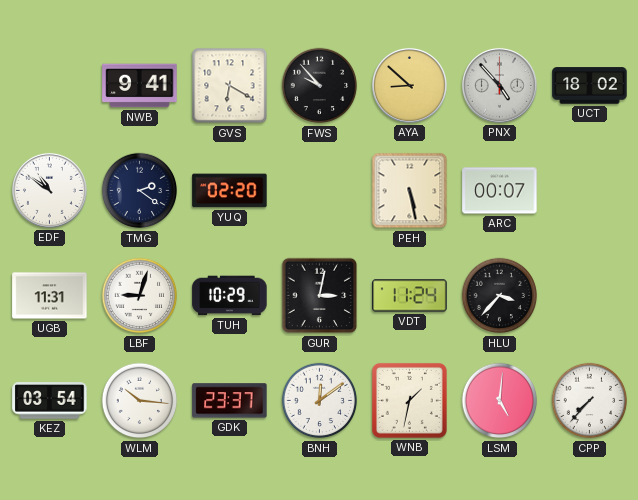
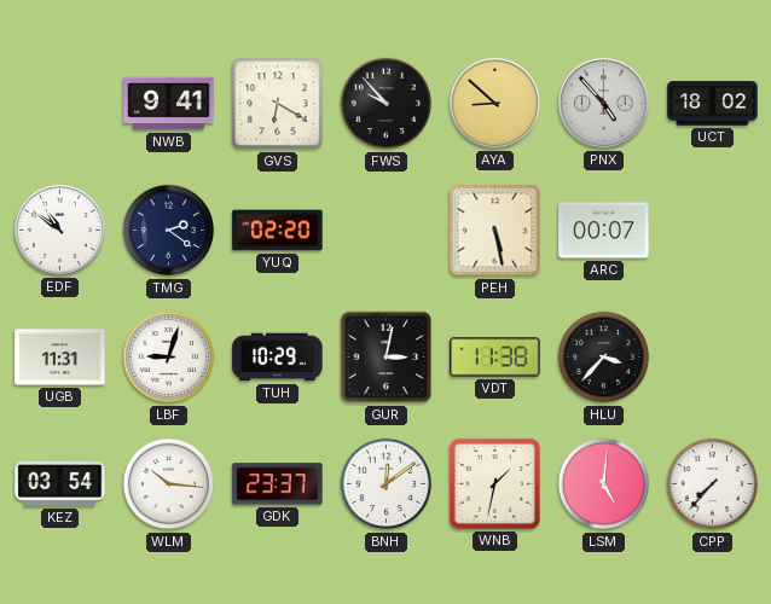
VDT: 11:24 -> 11:38
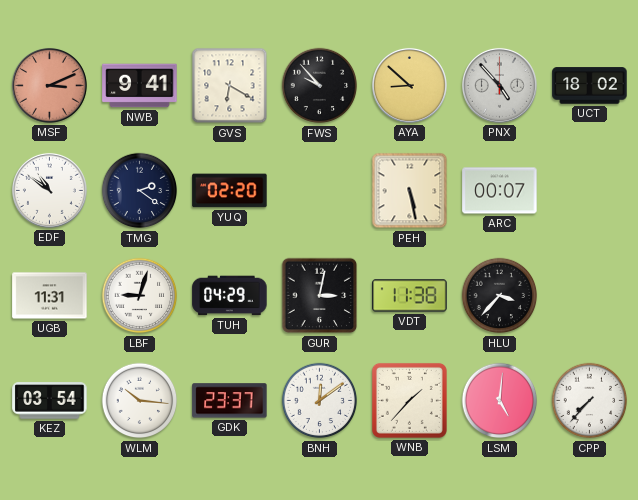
MSF: none -> 3:11
TUH: 10:29 -> 04:29
WNB: 1:32 -> 1:37
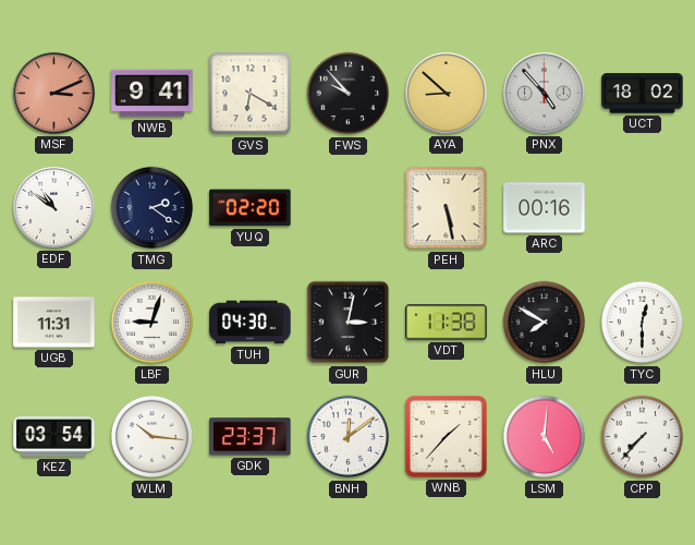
ARC: 00:07 -> 00:16
TUH: 04:29 -> 04:30
HLU: 3:37 -> 7:50
TYC: none -> 12:30
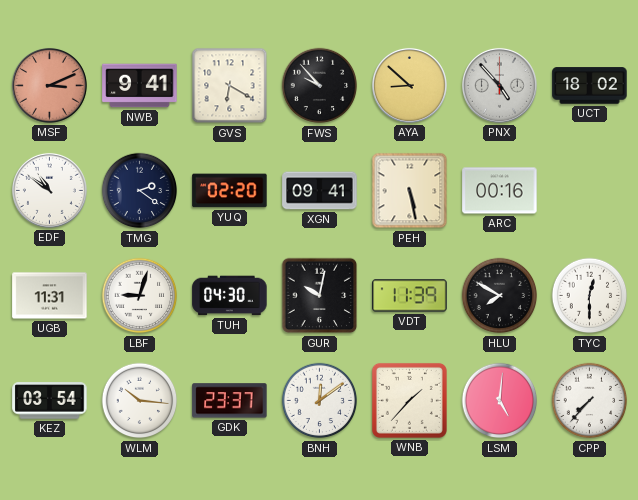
XGN: none -> 09:41
GUR: 3:02 -> 10:02
VDT: 11:38 -> 11:39
